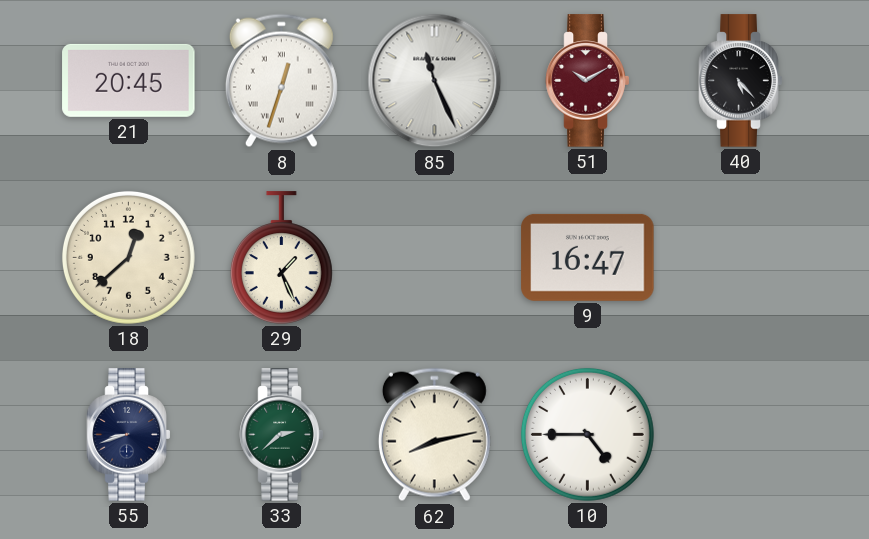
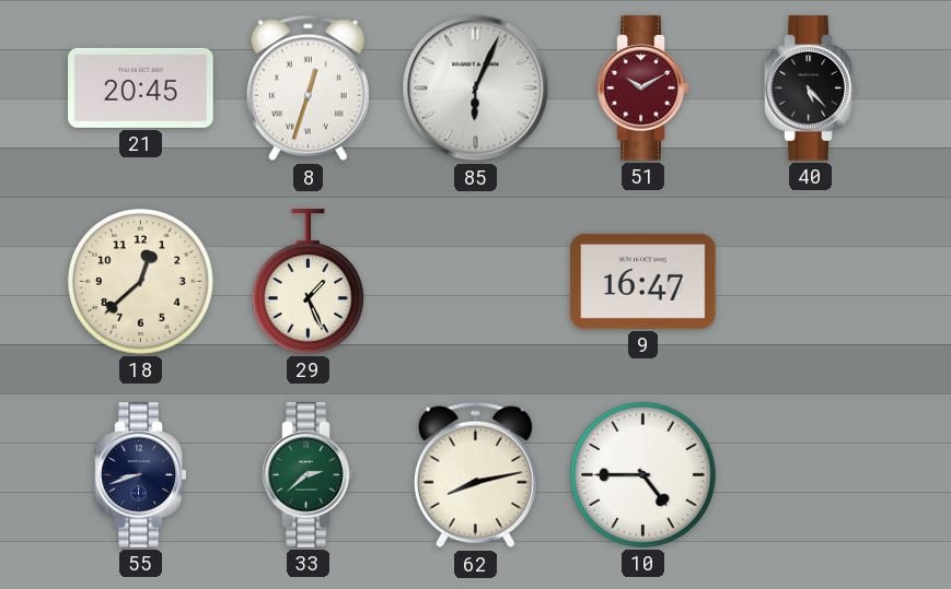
85: 11:26 -> 6:04
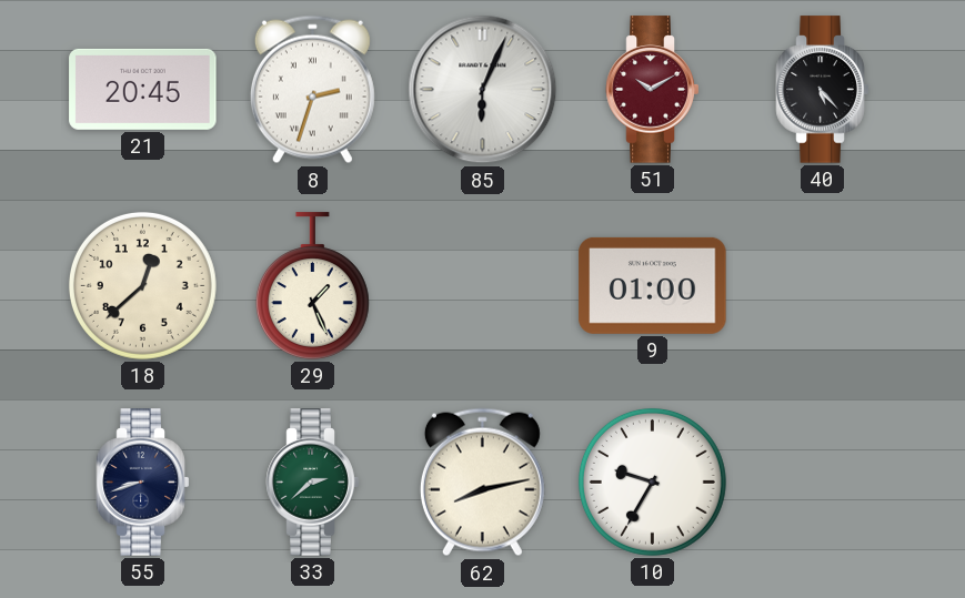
8: 12:33 -> 2:33
9: 16:47 -> 01:00
10: 4:45 -> 9:35
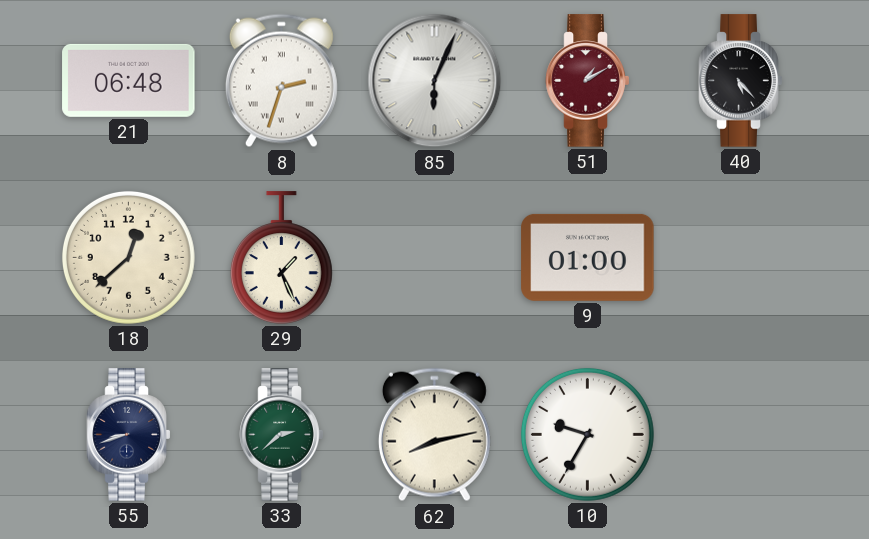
21: 20:45 -> 06:48
51: 10:10 -> 1:10
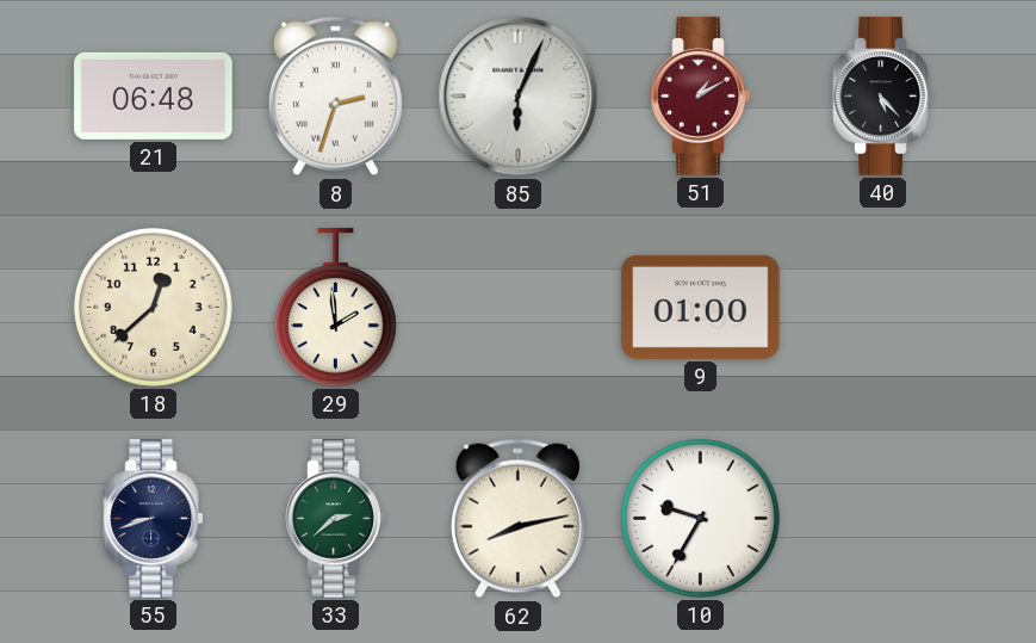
29: 1:26 -> 1:59
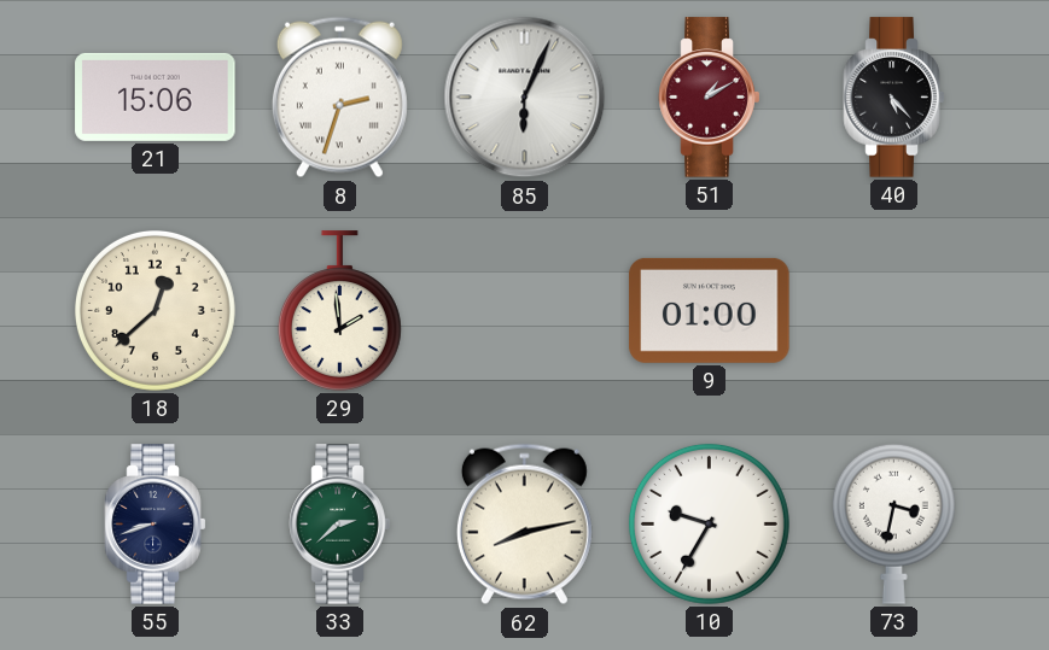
21: 06:48 -> 15:06
73: none -> 3:32
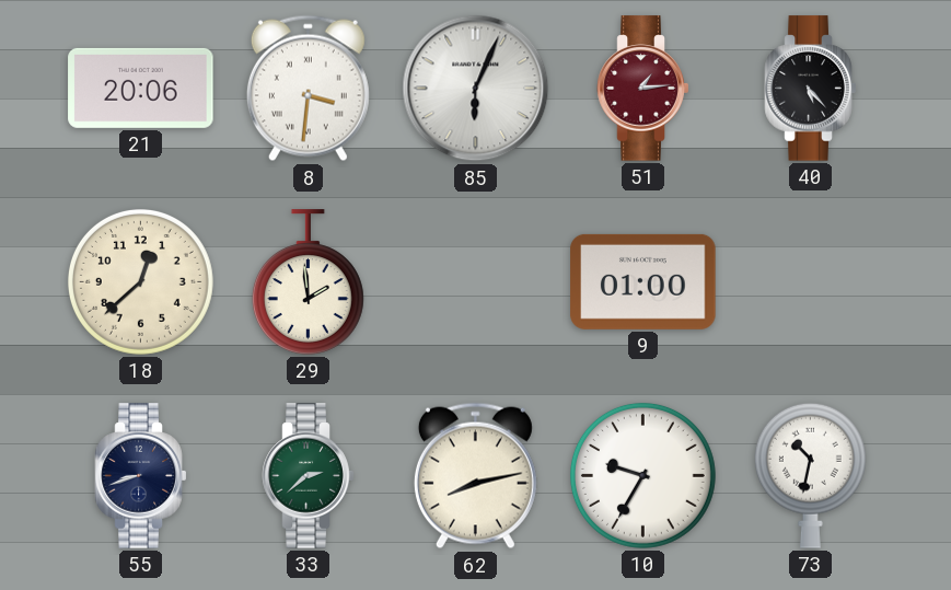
21: 15:06 -> 20:06
8: 2:33 -> 3:31
51: 1:10 -> 1:14
73: 3:32 -> 10:32
